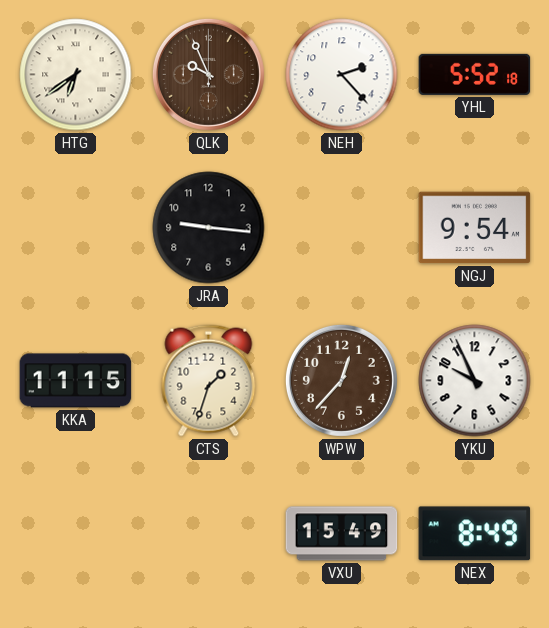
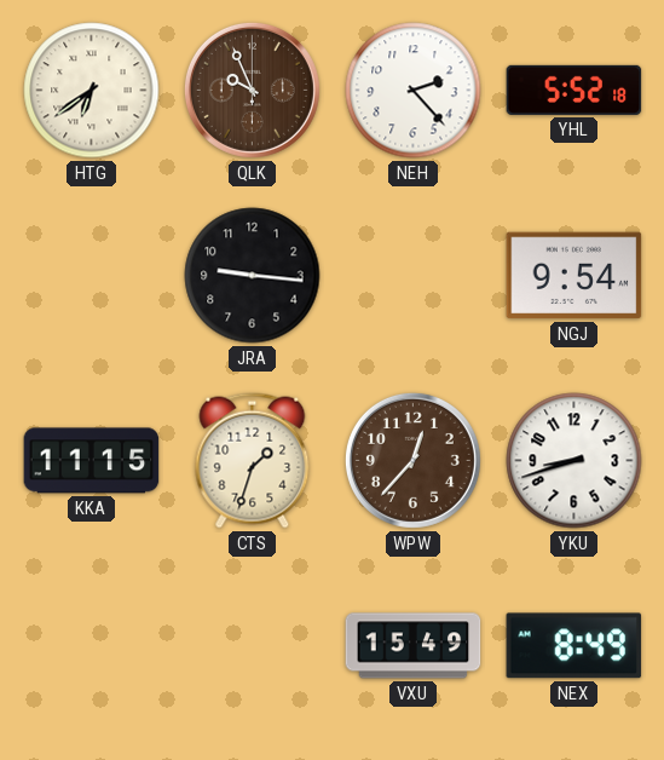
YKU: 9:56 -> 8:42
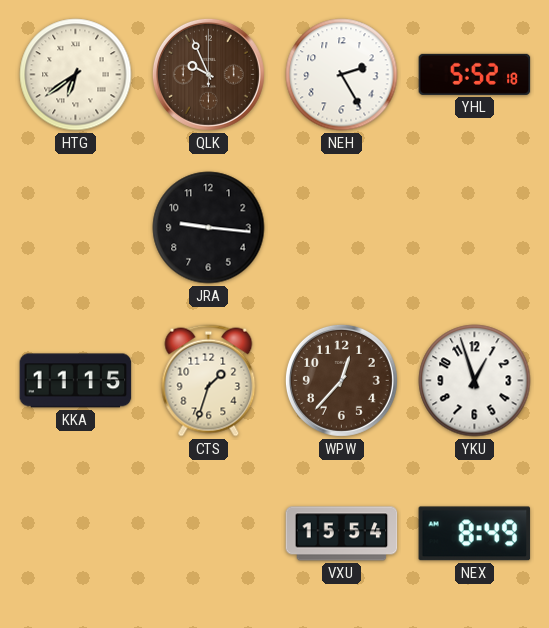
NEH: 2:23 -> 2:25
NGJ: 9:54 -> none
YKU: 8:42 -> 12:57
VXU: 15:49 -> 15:54
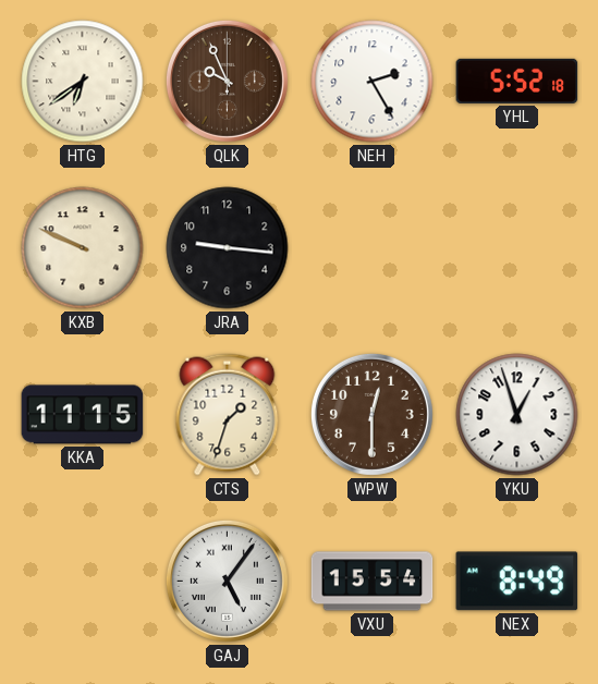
KXB: none -> 9:49
WPW: 12:37 -> 12:30
GAJ: none -> 5:06
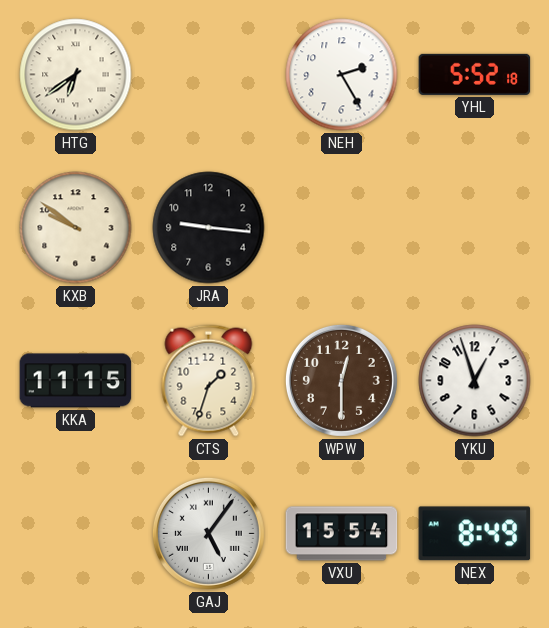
QLK: 9:56 -> none
KXB: 9:49 -> 9:51
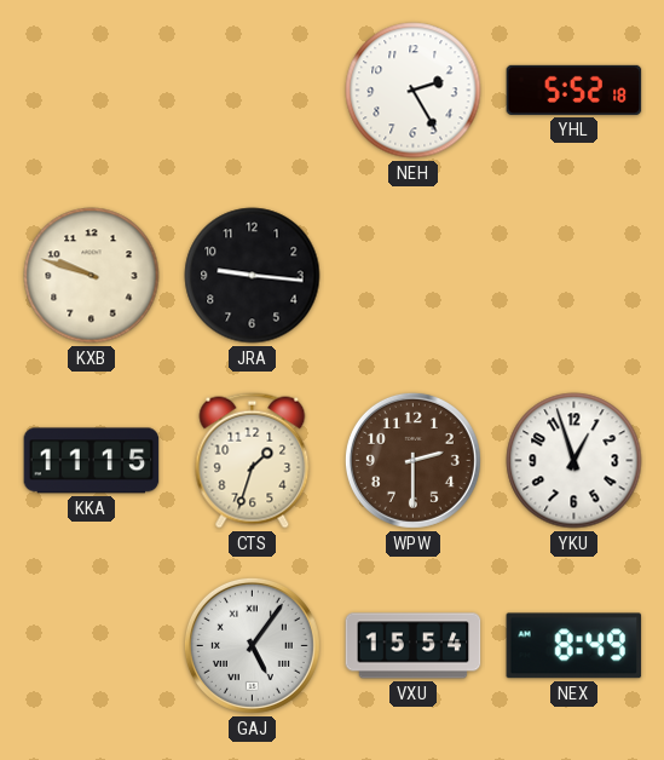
HTG: 6:39 -> none
KXB: 9:51 -> 9:48
WPW: 12:30 -> 2:30
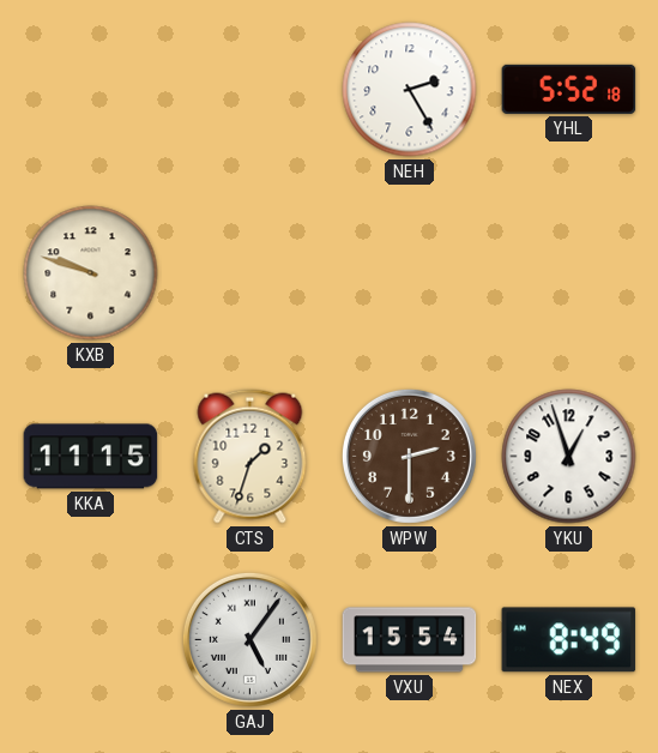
JRA: 9:16 -> none
